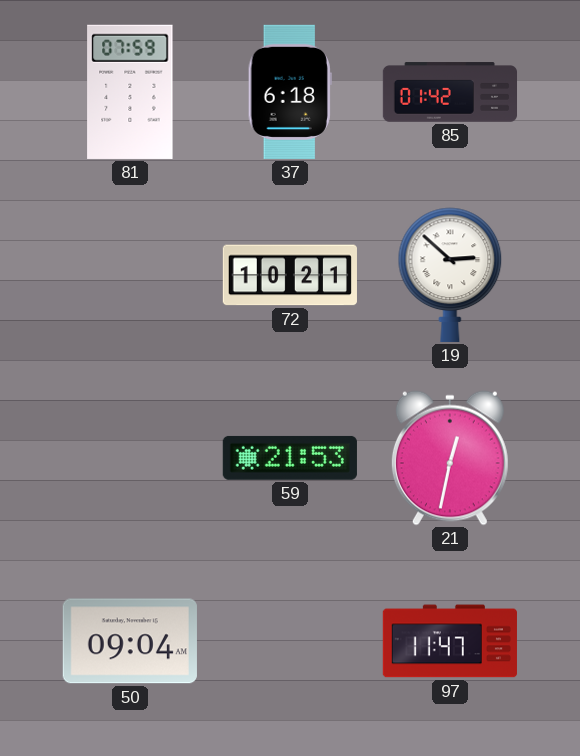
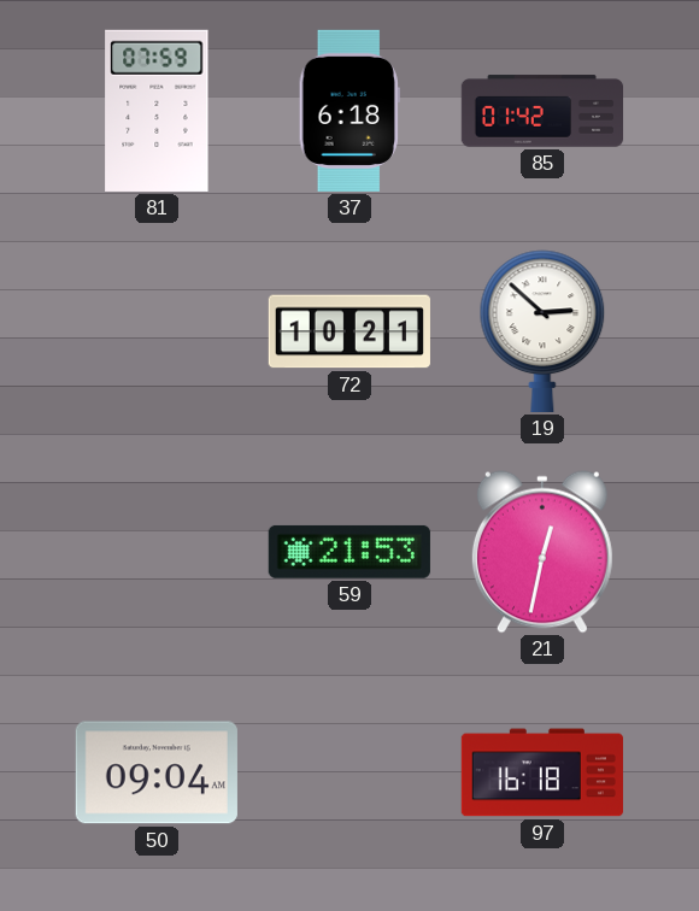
97: 11:47 -> 16:18
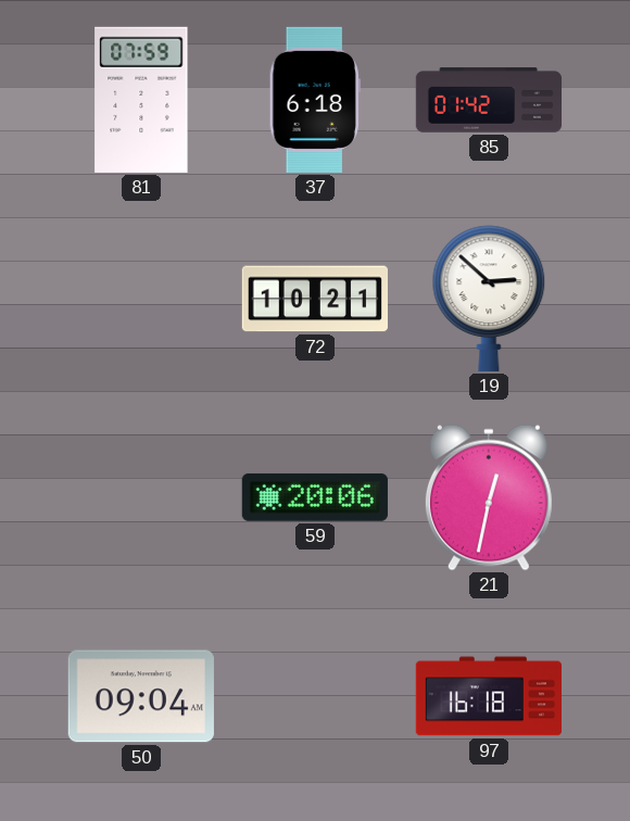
59: 21:53 -> 20:06
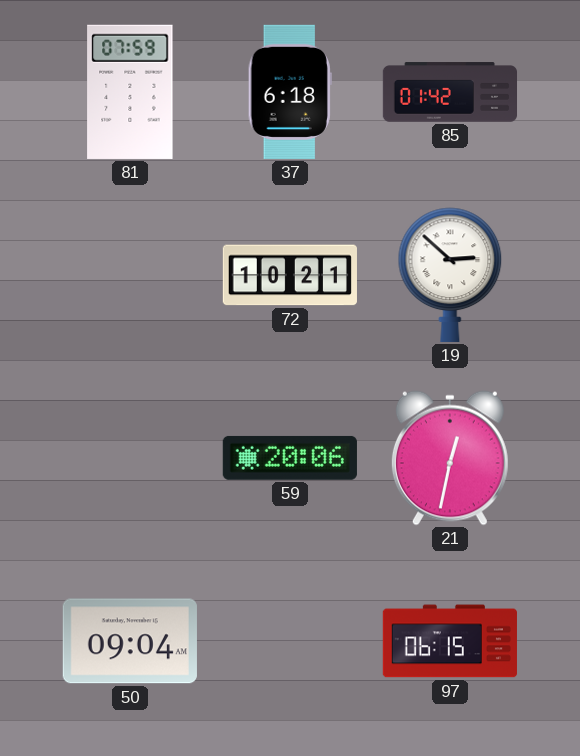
97: 16:18 -> 06:15
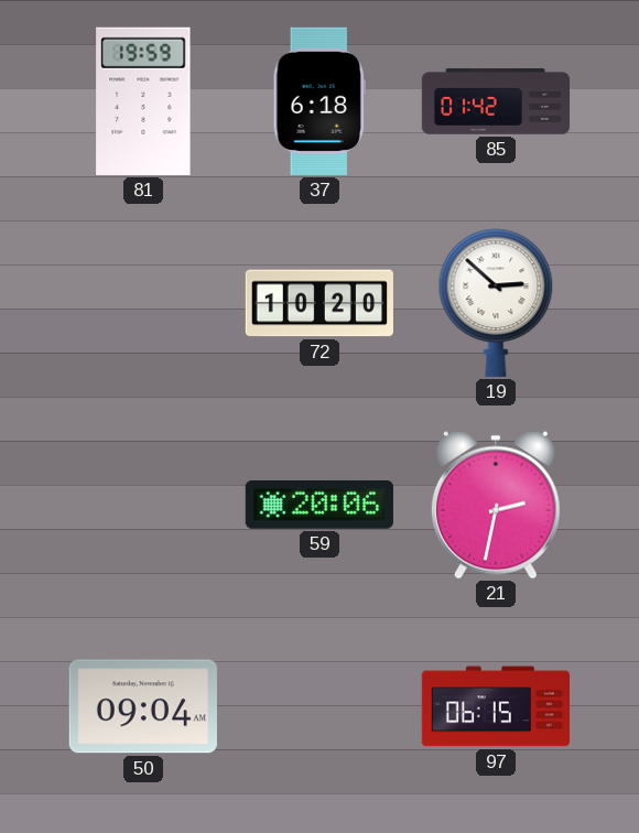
81: 07:59 -> 19:59
72: 10:21 -> 10:20
21: 12:32 -> 2:32
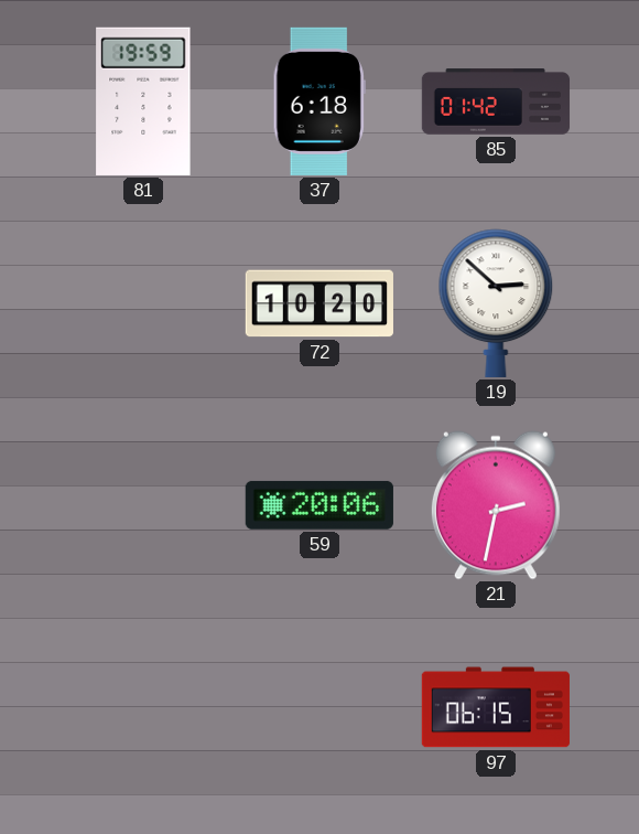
50: 09:04 -> none
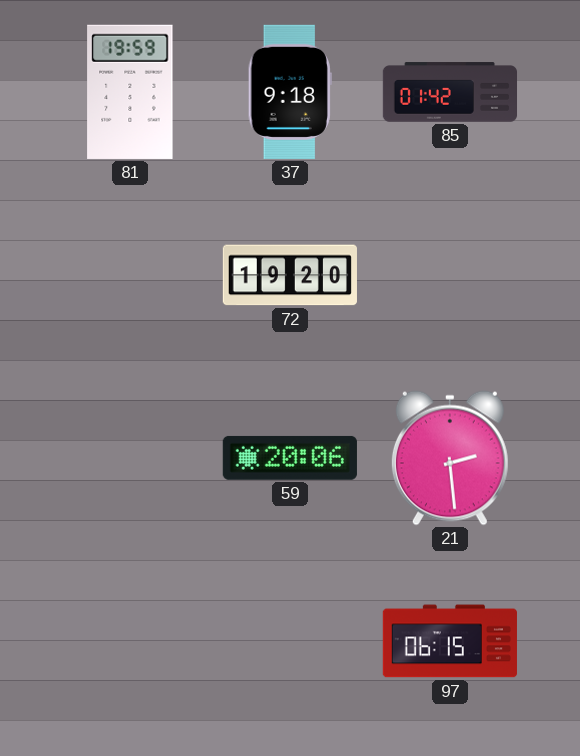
37: 6:18 -> 9:18
72: 10:20 -> 19:20
19: 2:52 -> none
21: 2:32 -> 2:29
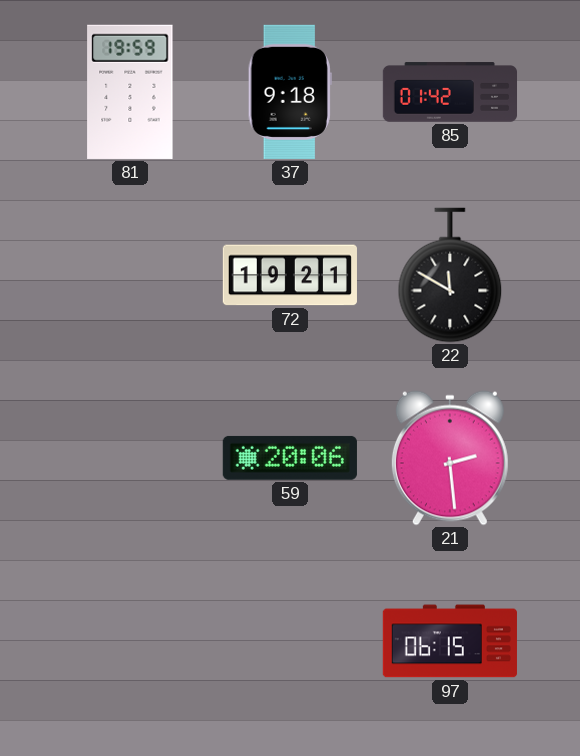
72: 19:20 -> 19:21
22: none -> 11:50
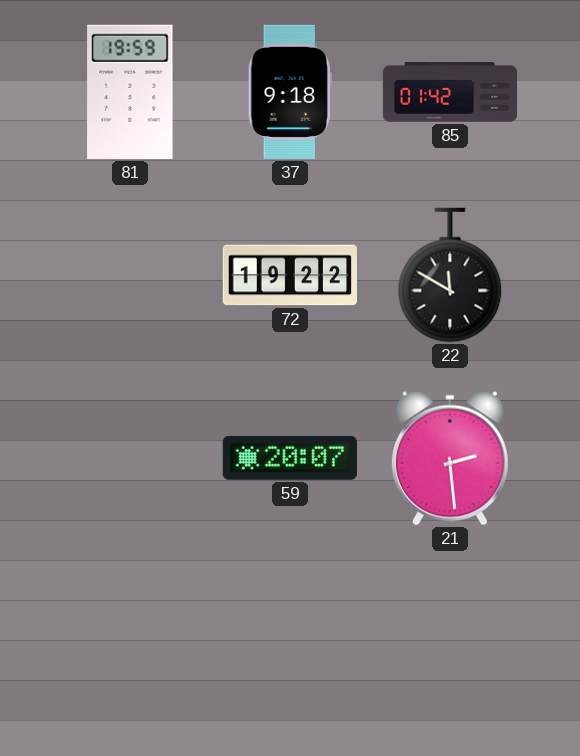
72: 19:21 -> 19:22
59: 20:06 -> 20:07
97: 06:15 -> none
